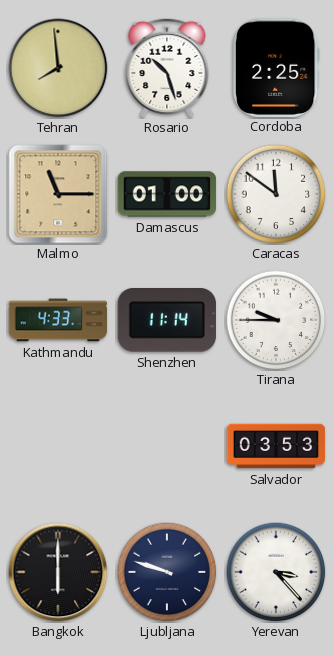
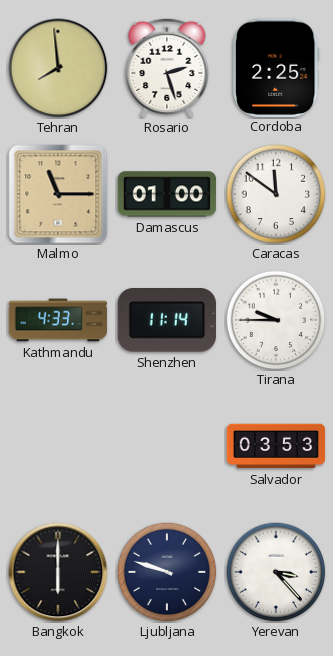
Rosario: 10:27 -> 2:27
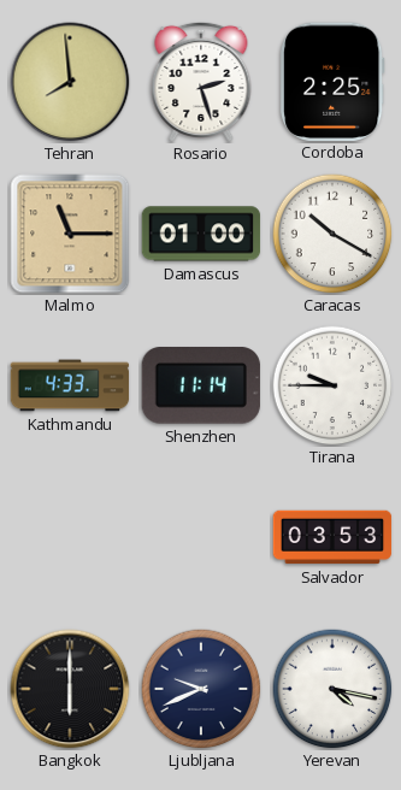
Caracas: 11:51 -> 10:20
Ljubljana: 9:48 -> 9:41
Yerevan: 3:23 -> 4:17
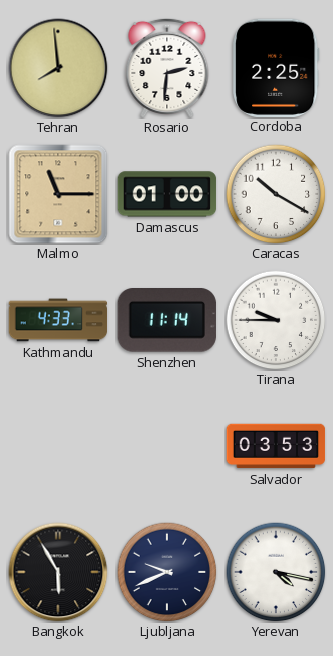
Rosario: 2:27 -> 2:31
Bangkok: 6:00 -> 5:55
